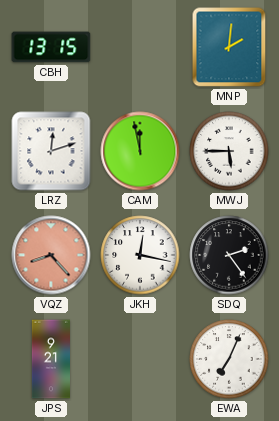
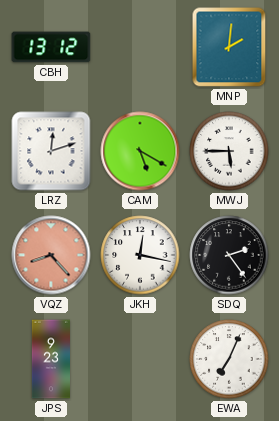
CBH: 13:15 -> 13:12
CAM: 11:58 -> 5:20
JPS: 9:21 -> 9:23
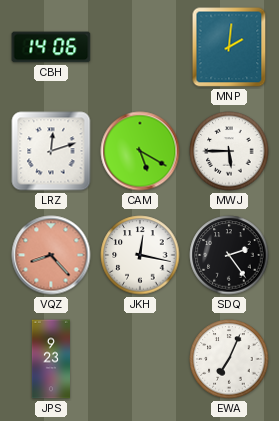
CBH: 13:12 -> 14:06
